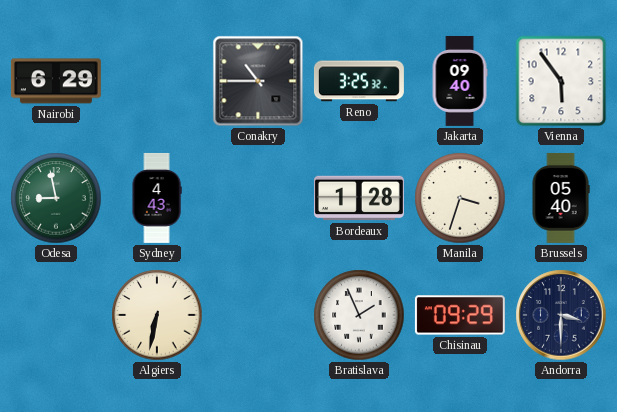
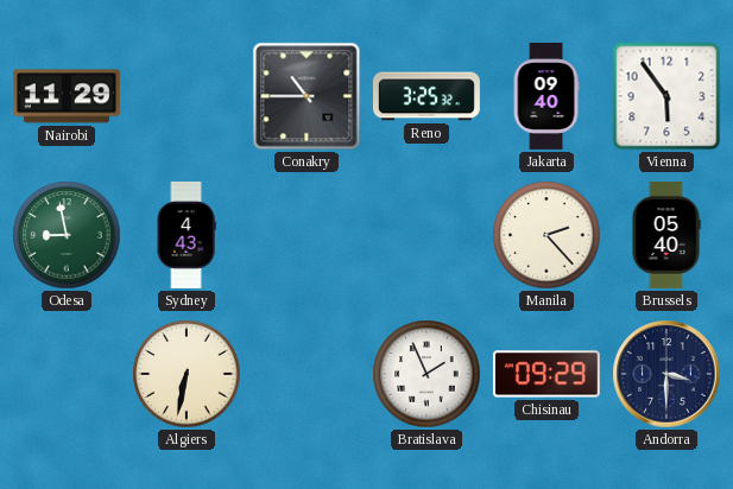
Nairobi: 6:29 -> 11:29
Bordeaux: 1:28 -> none
Manila: 3:33 -> 2:23
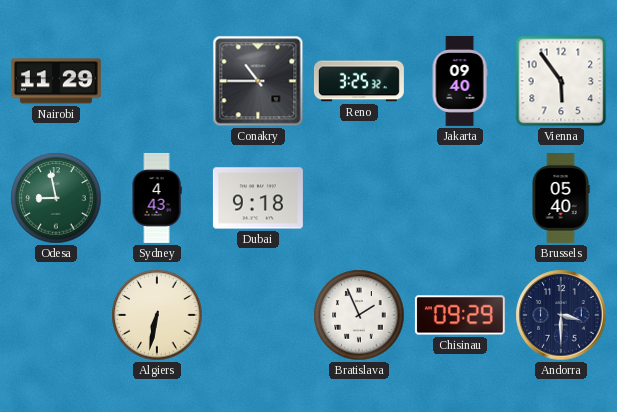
Dubai: none -> 9:18
Manila: 2:23 -> none
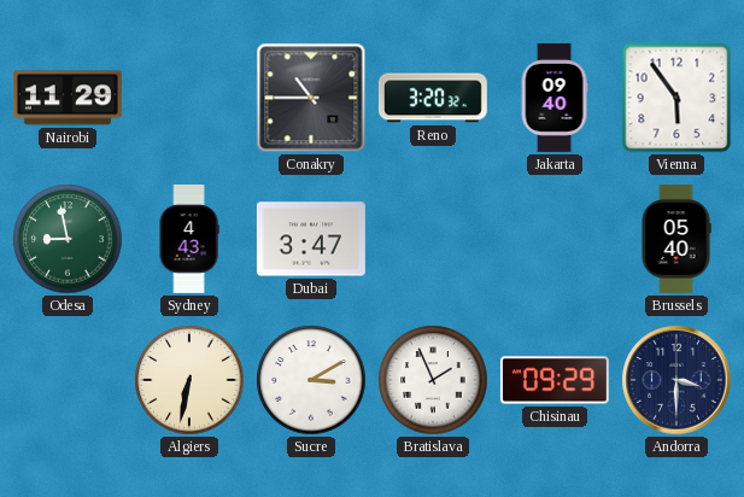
Reno: 3:25 -> 3:20
Dubai: 9:18 -> 3:47
Sucre: none -> 3:10
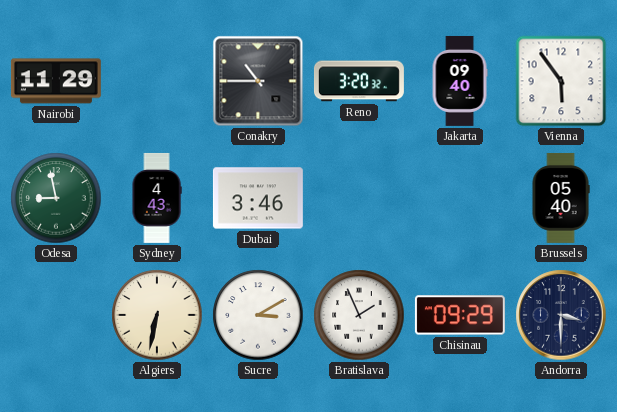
Dubai: 3:47 -> 3:46
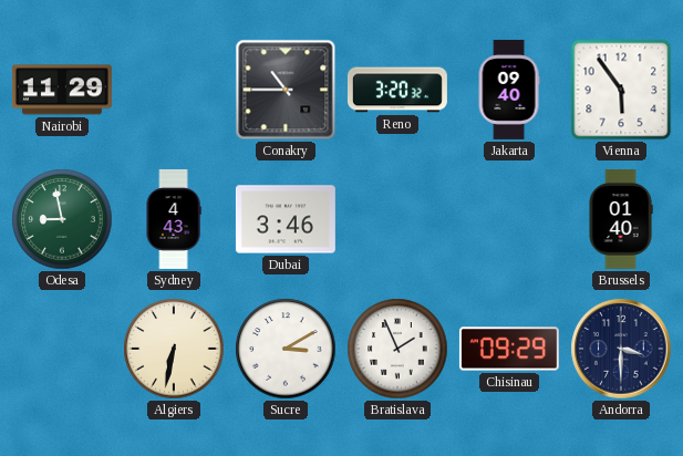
Brussels: 05:40 -> 01:40
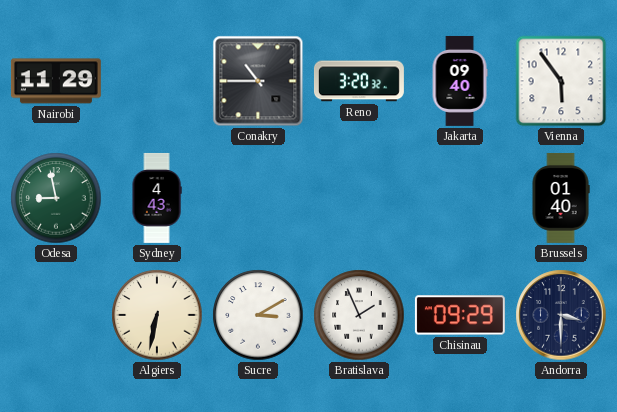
Dubai: 3:46 -> none
